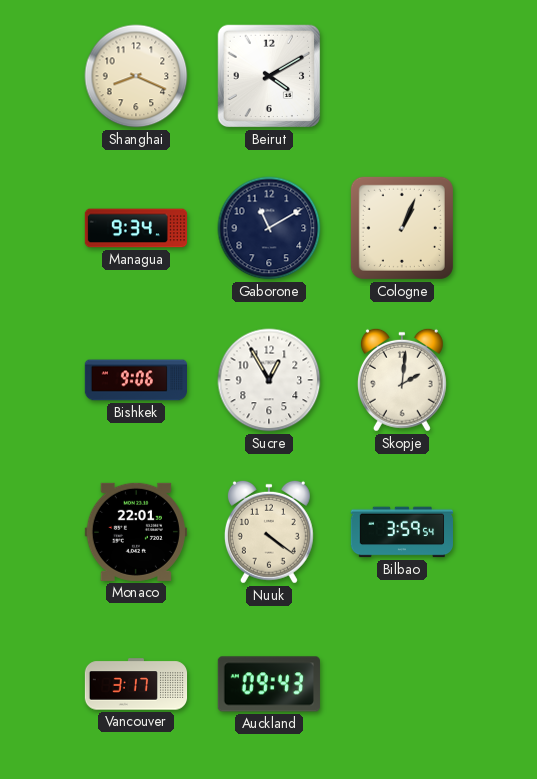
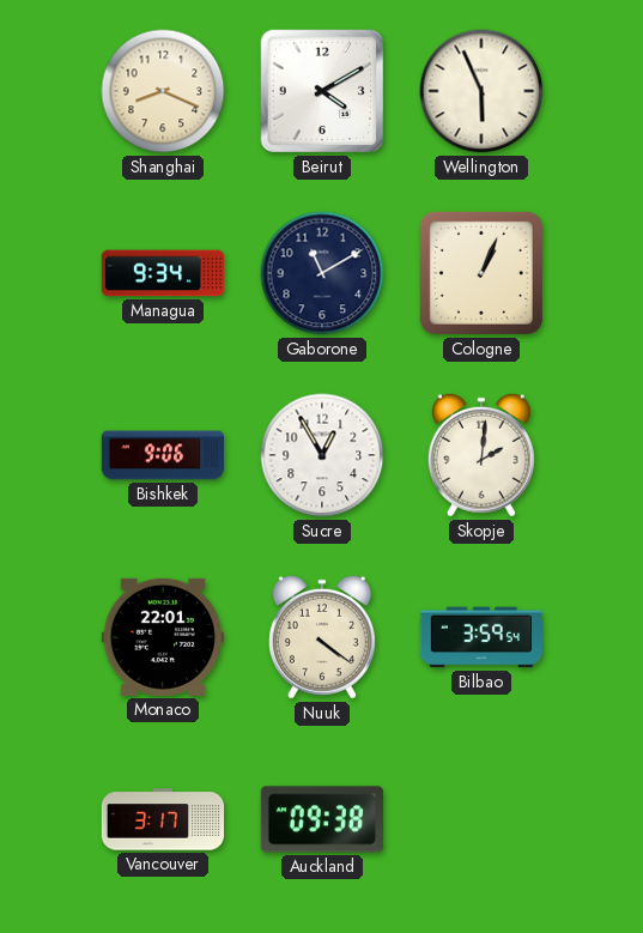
Wellington: none -> 5:56
Auckland: 09:43 -> 09:38
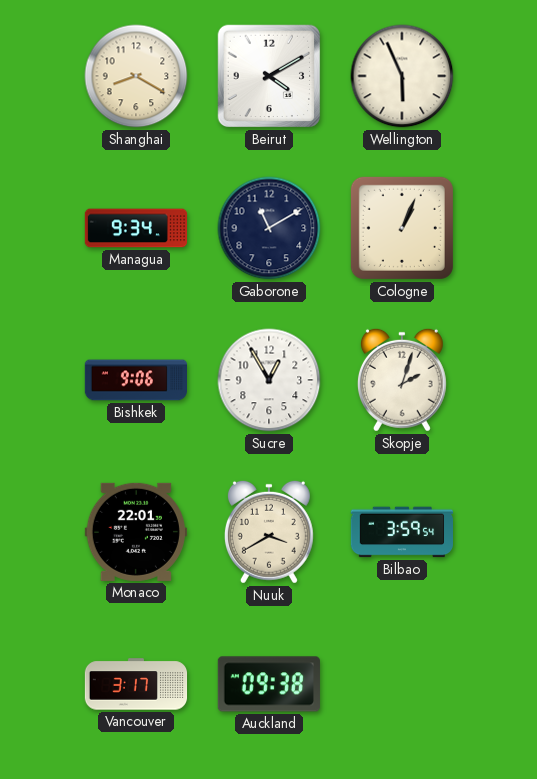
Shanghai: 8:19 -> 8:20
Skopje: 2:01 -> 2:03
Nuuk: 4:21 -> 3:40
